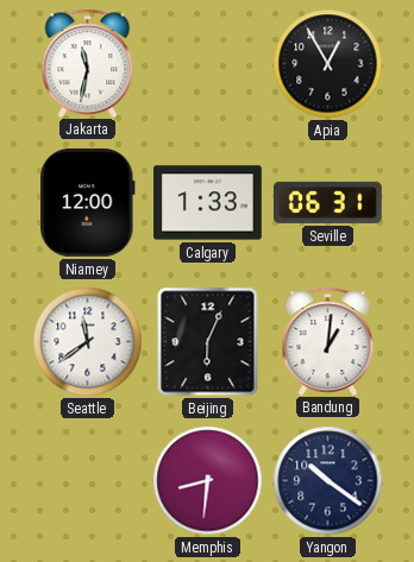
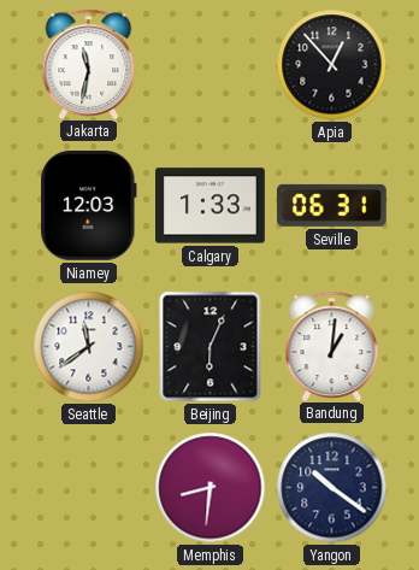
Apia: 12:55 -> 12:53
Niamey: 12:00 -> 12:03
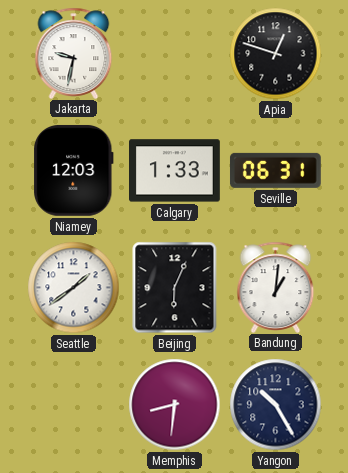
Jakarta: 11:32 -> 9:32
Apia: 12:53 -> 12:48
Seattle: 11:39 -> 1:39
Yangon: 10:21 -> 10:25
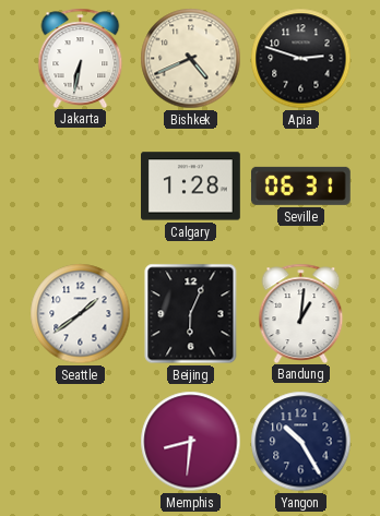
Jakarta: 9:32 -> 6:32
Bishkek: none -> 4:41
Apia: 12:48 -> 2:48
Niamey: 12:03 -> none
Calgary: 1:33 -> 1:28
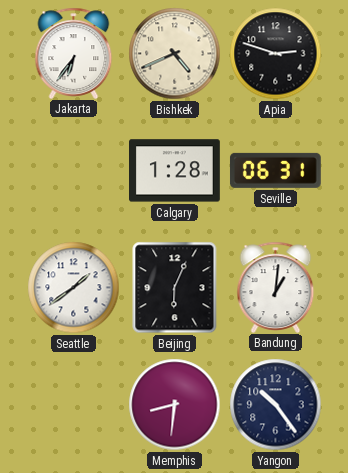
Jakarta: 6:32 -> 6:36
Yangon: 10:25 -> 10:24
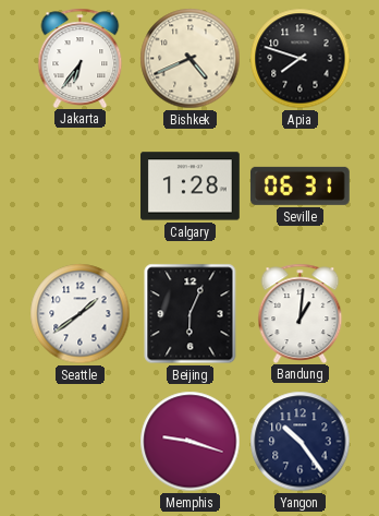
Apia: 2:48 -> 7:48
Memphis: 8:31 -> 9:18
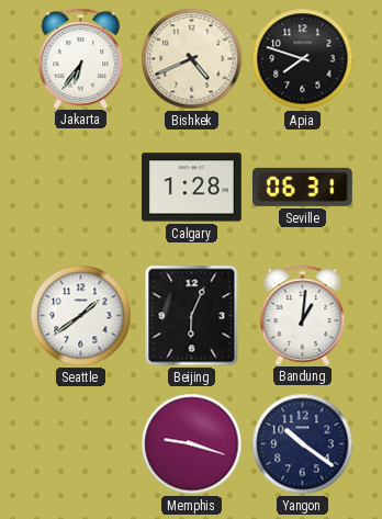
Yangon: 10:24 -> 10:21
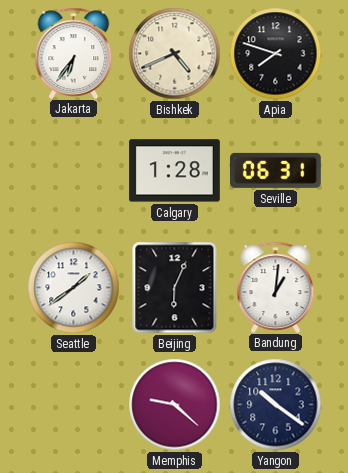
Memphis: 9:18 -> 9:22
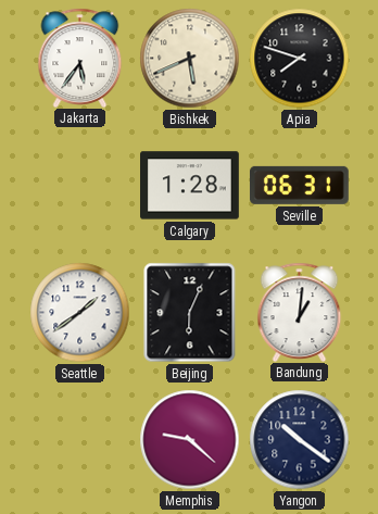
Jakarta: 6:36 -> 5:36
Bishkek: 4:41 -> 5:41
